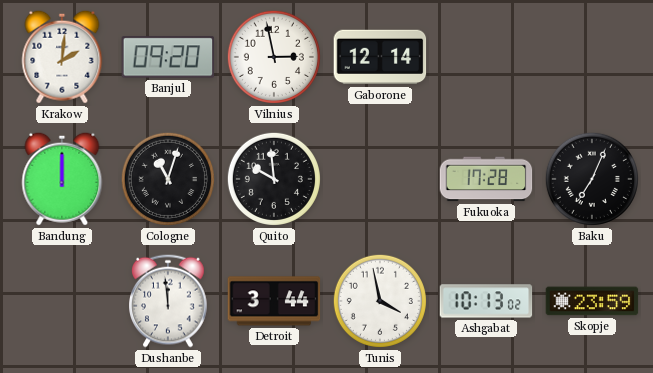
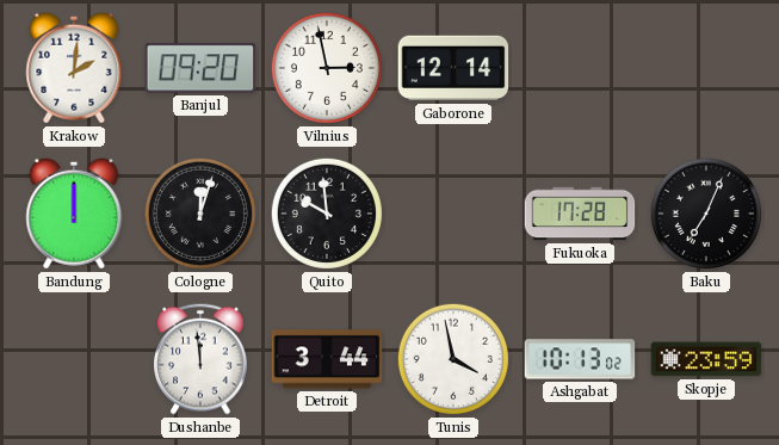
Cologne: 11:03 -> 12:03
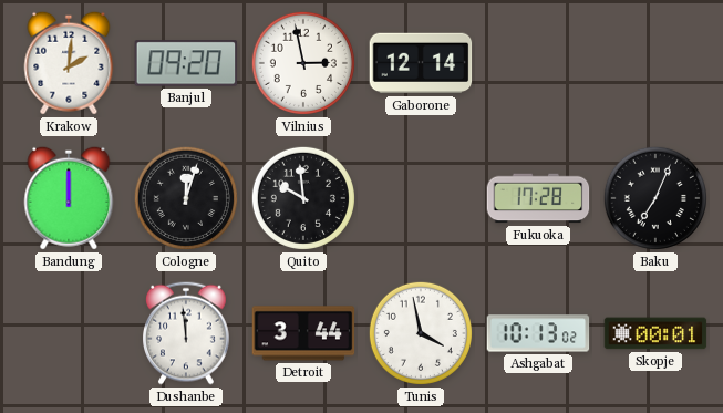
Skopje: 23:59 -> 00:01
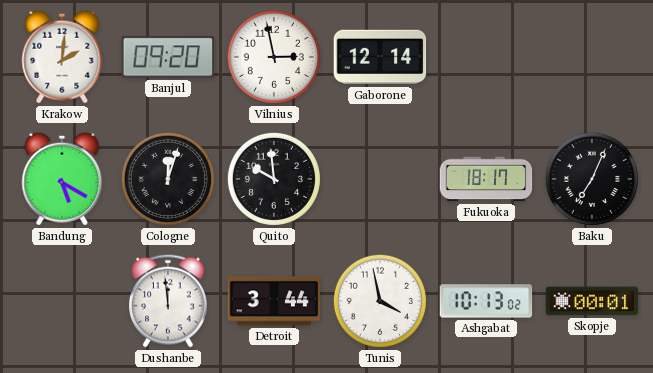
Bandung: 12:00 -> 5:20
Fukuoka: 17:28 -> 18:17
